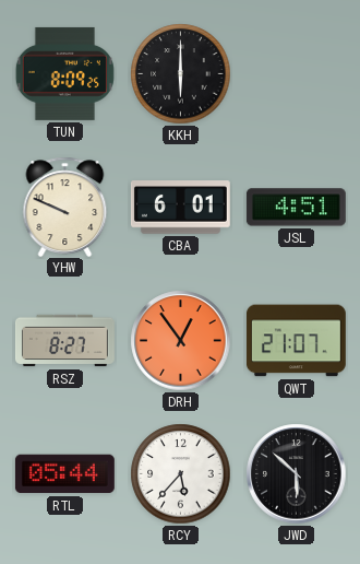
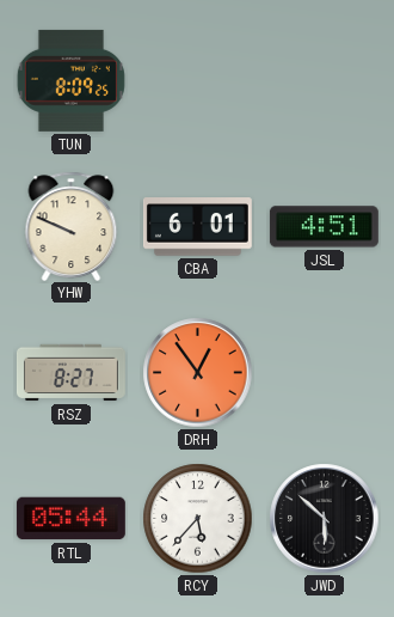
KKH: 6:00 -> none
QWT: 21:07 -> none
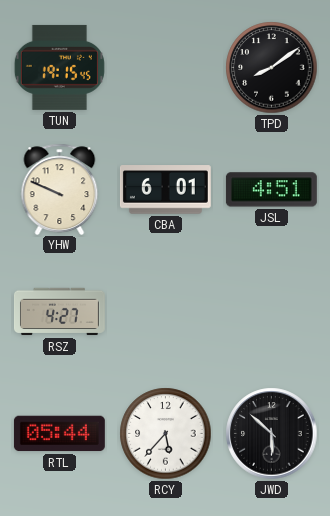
TUN: 8:09 -> 19:15
TPD: none -> 8:09
RSZ: 8:27 -> 4:27
DRH: 12:54 -> none
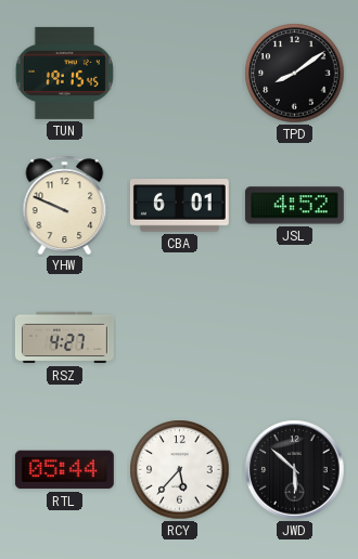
JSL: 4:51 -> 4:52
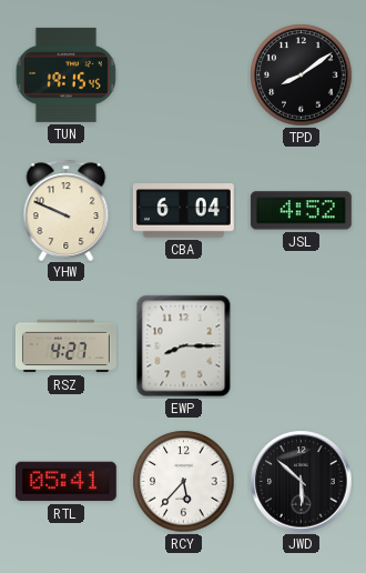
CBA: 6:01 -> 6:04
EWP: none -> 8:15
RTL: 05:44 -> 05:41
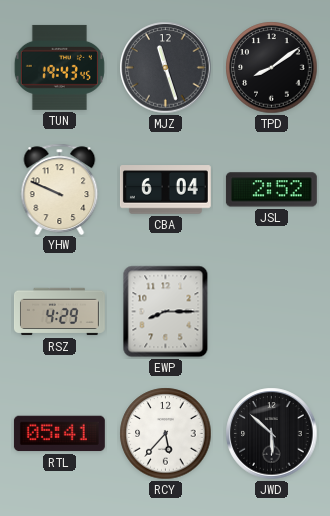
TUN: 19:15 -> 19:43
MJZ: none -> 11:27
JSL: 4:52 -> 2:52
RSZ: 4:27 -> 4:29
